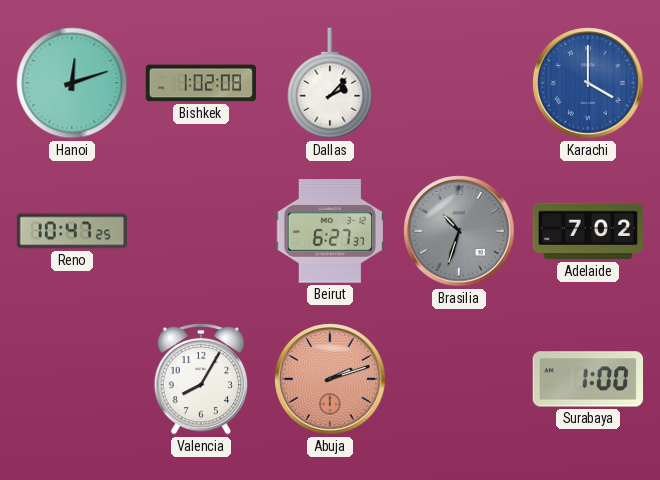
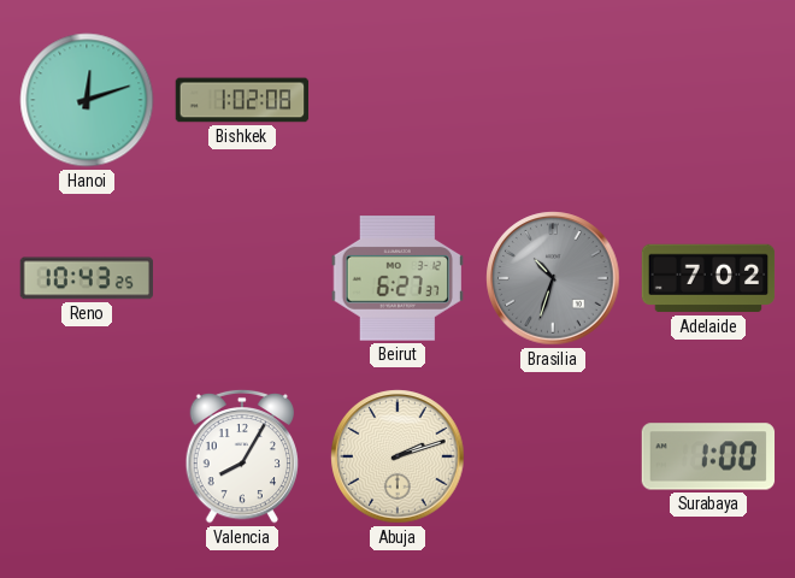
Dallas: 2:07 -> none
Karachi: 4:00 -> none
Reno: 10:47 -> 10:43
Abuja dial: salmon -> cream
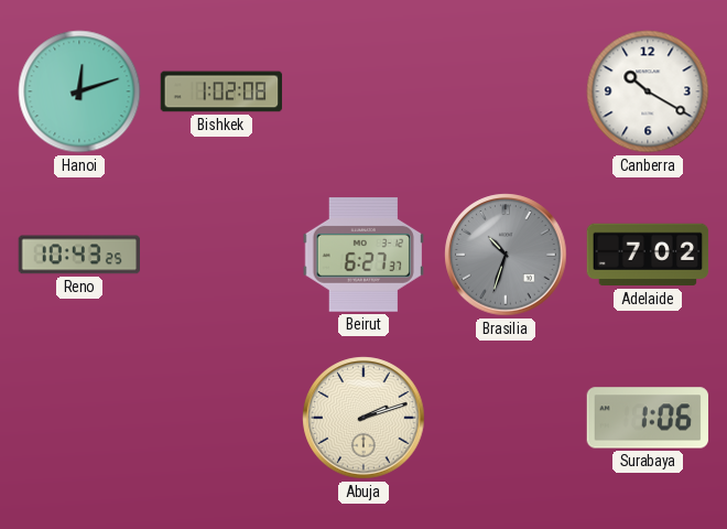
Canberra: none -> 10:20
Valencia: 8:05 -> none
Surabaya: 1:00 -> 1:06
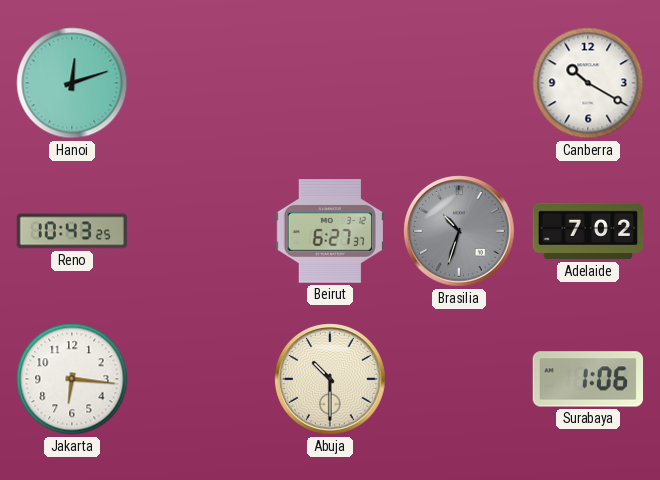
Bishkek: 1:02 -> none
Jakarta: none -> 6:16
Abuja: 2:12 -> 10:30
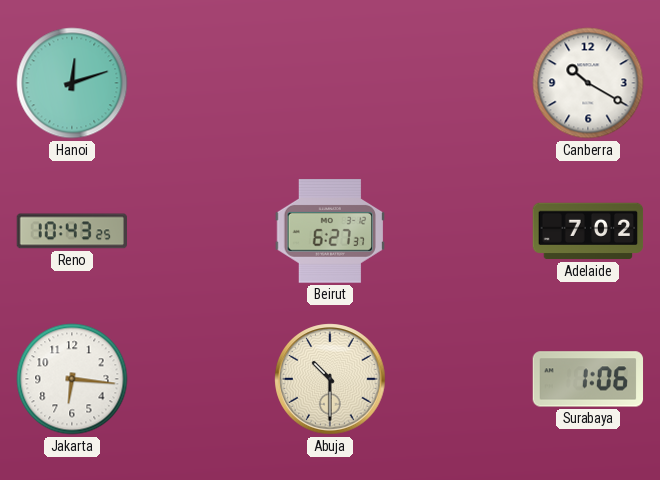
Brasilia: 10:33 -> none
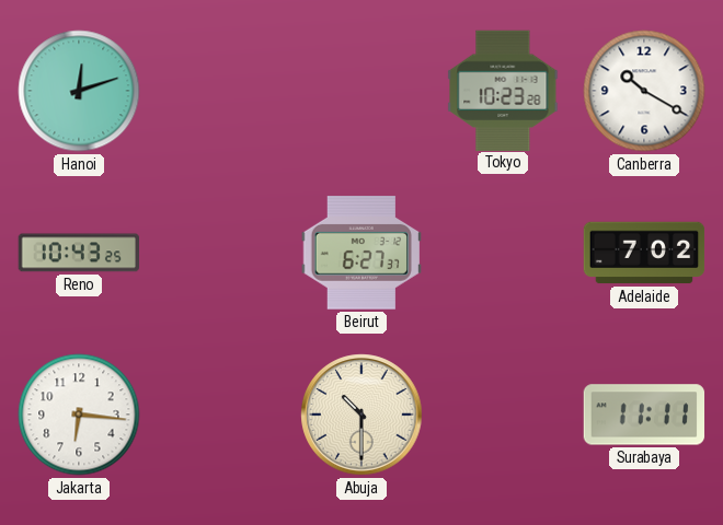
Tokyo: none -> 10:23
Surabaya: 1:06 -> 11:11
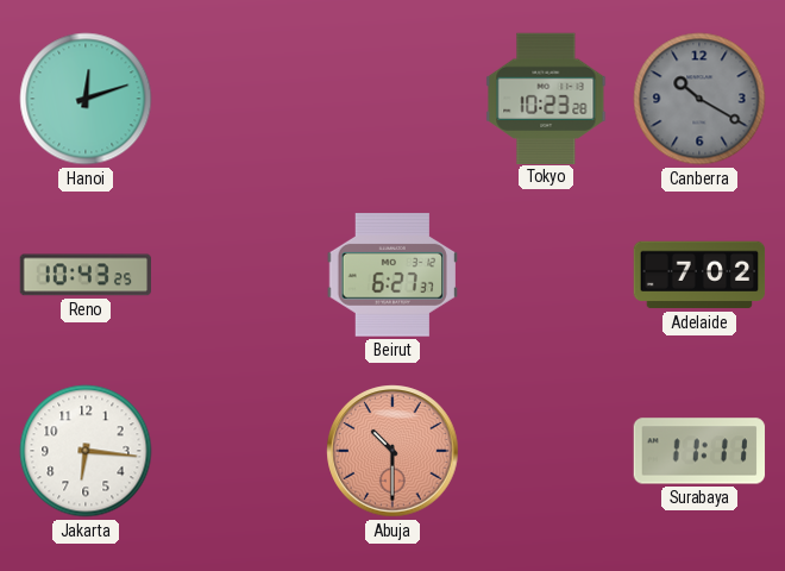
Canberra dial: white -> grey
Abuja dial: cream -> salmon
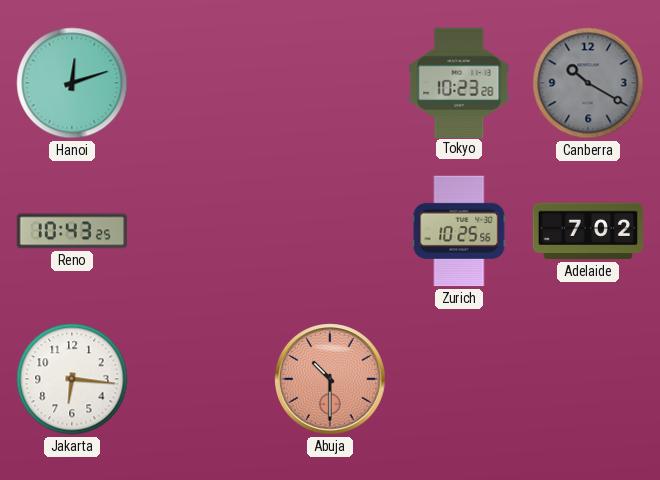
Beirut: 6:27 -> none
Zurich: none -> 10:25
Surabaya: 11:11 -> none
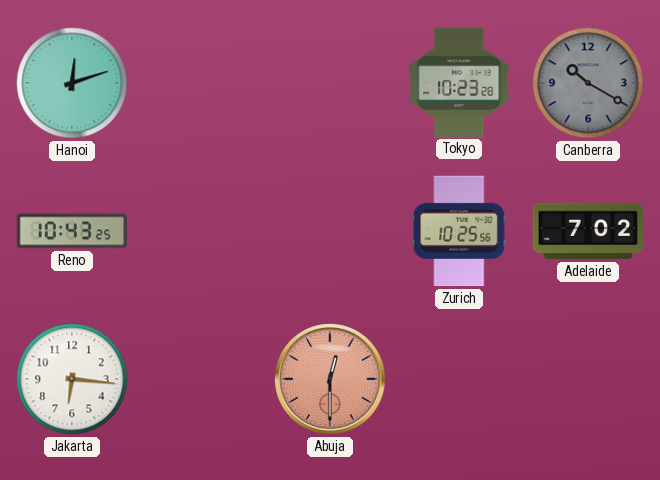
Abuja: 10:30 -> 12:30
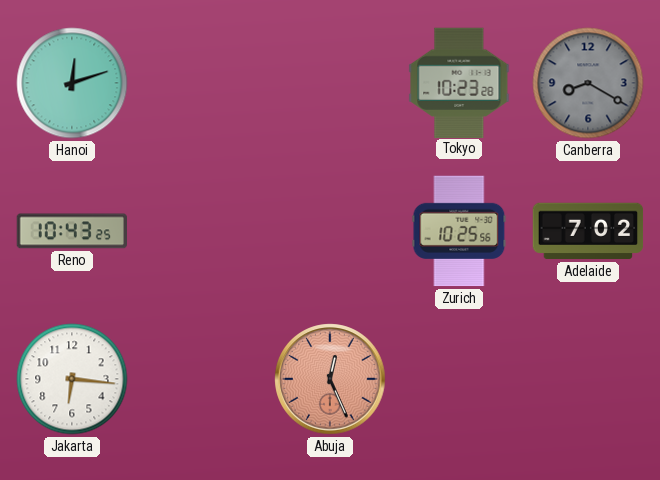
Canberra: 10:20 -> 8:20
Abuja: 12:30 -> 12:26
